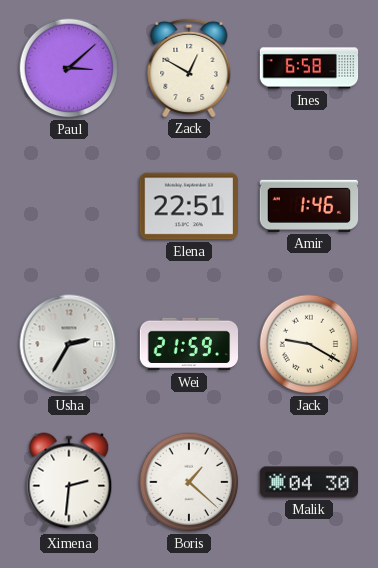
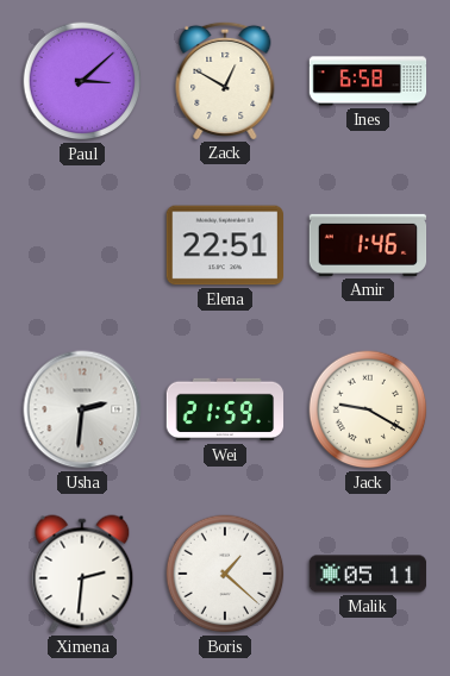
Usha: 2:35 -> 2:31
Malik: 04:30 -> 05:11
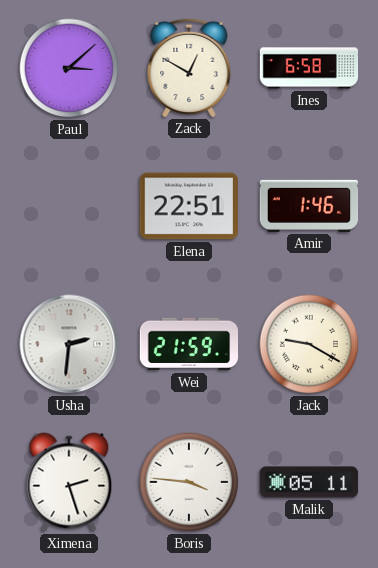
Ximena: 2:31 -> 2:27
Boris: 1:22 -> 3:46
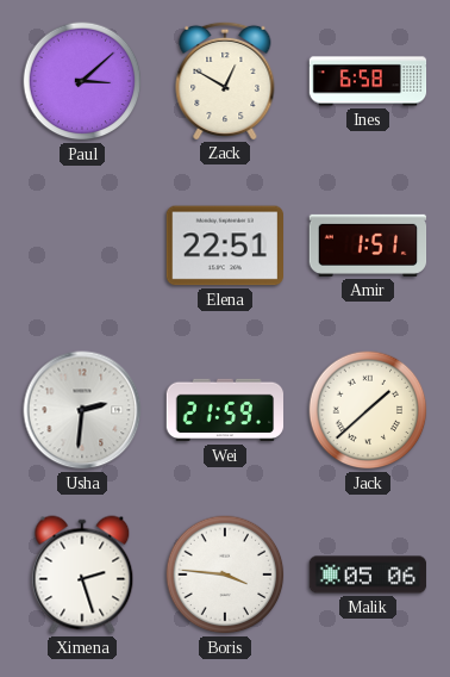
Amir: 1:46 -> 1:51
Jack: 9:20 -> 1:38
Malik: 05:11 -> 05:06
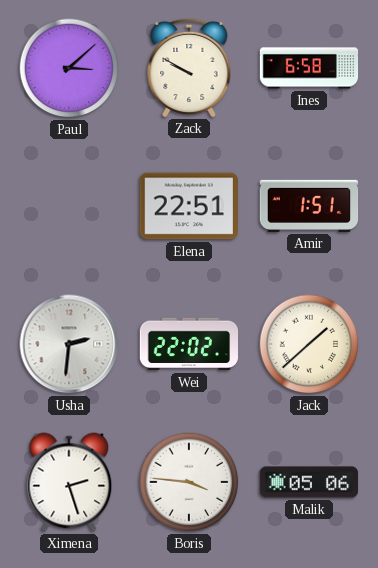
Zack: 12:50 -> 9:50
Wei: 21:59 -> 22:02
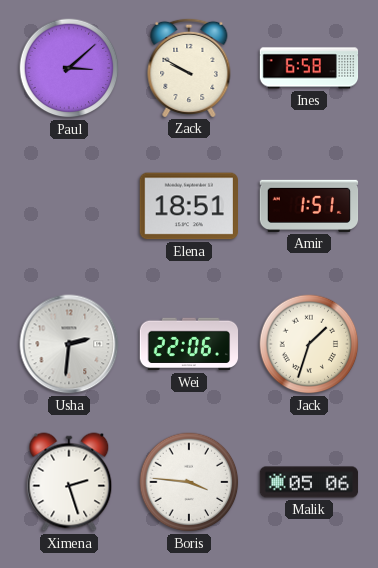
Elena: 22:51 -> 18:51
Wei: 22:02 -> 22:06
Jack: 1:38 -> 1:33
